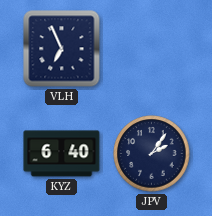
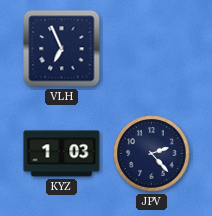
KYZ: 6:40 -> 1:03
JPV: 2:06 -> 2:23
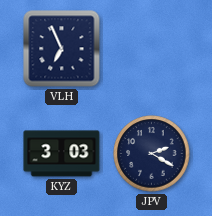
KYZ: 1:03 -> 3:03
JPV: 2:23 -> 2:20
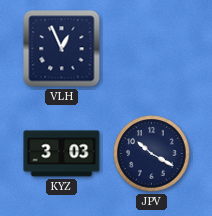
VLH: 6:56 -> 12:56
JPV: 2:20 -> 10:20
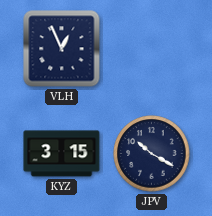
KYZ: 3:03 -> 3:15
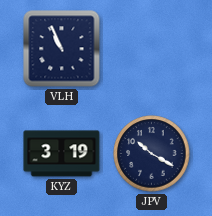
VLH: 12:56 -> 10:56
KYZ: 3:15 -> 3:19
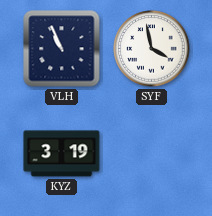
SYF: none -> 3:58
JPV: 10:20 -> none
